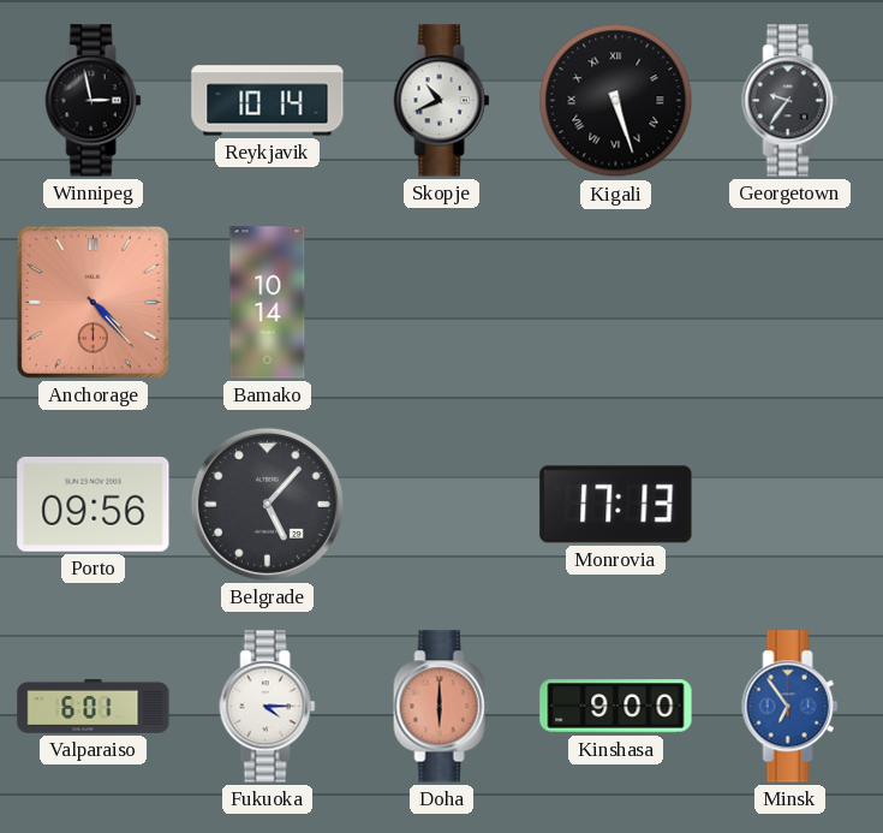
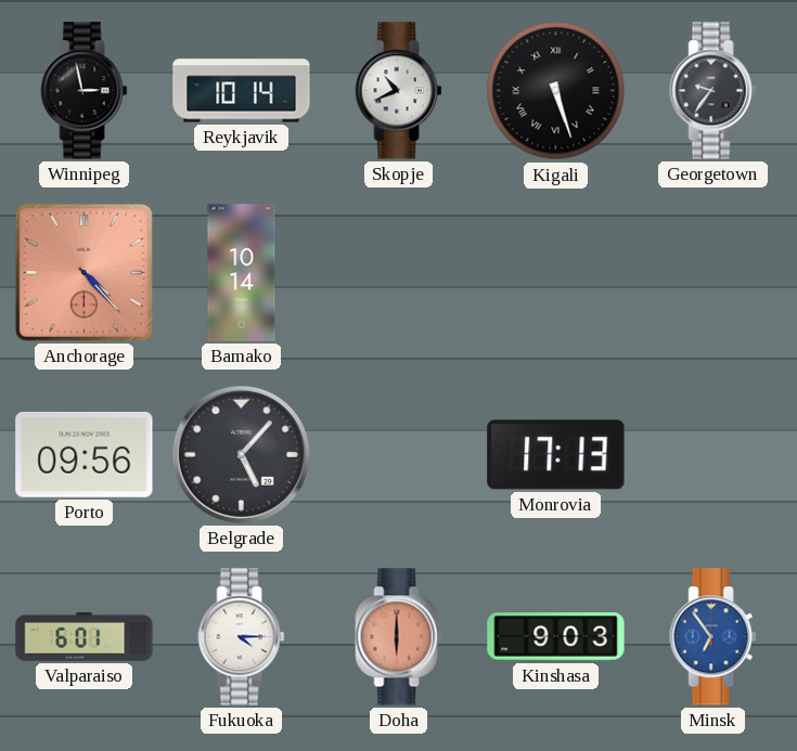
Kinshasa: 9:00 -> 9:03
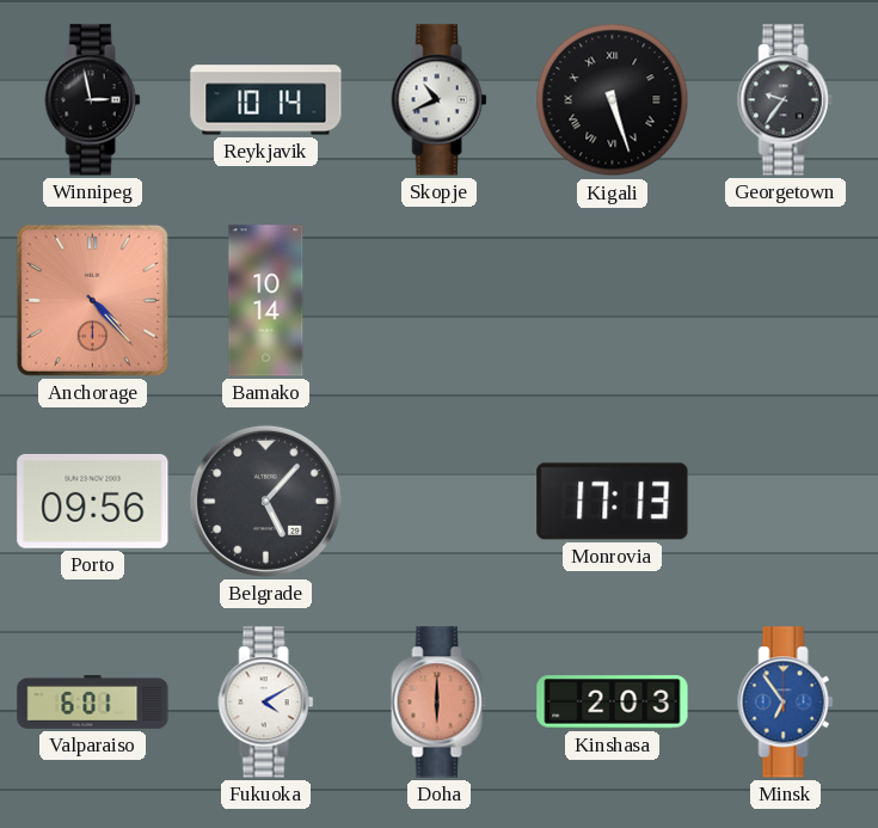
Fukuoka: 4:15 -> 4:10
Kinshasa: 9:03 -> 2:03
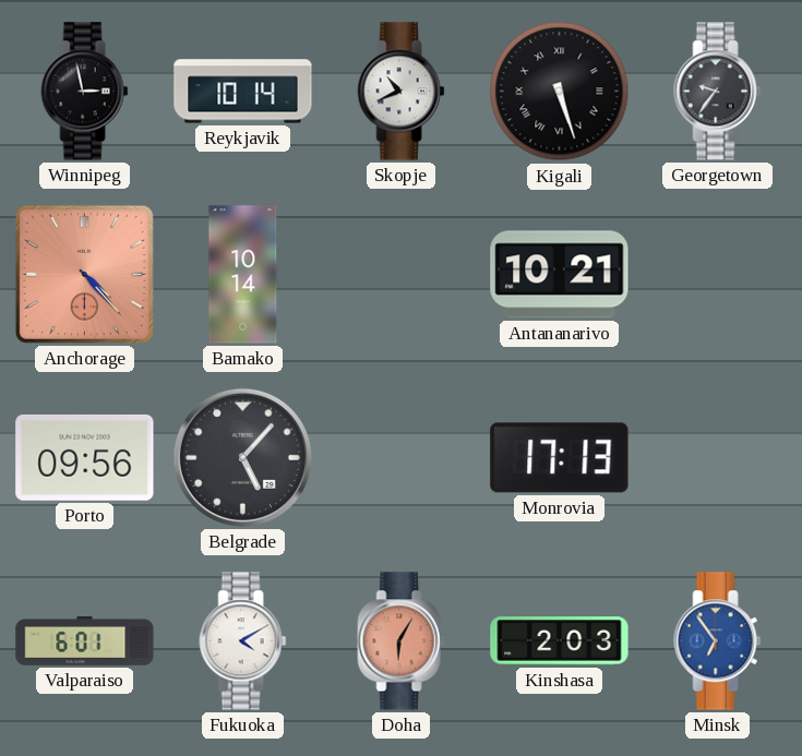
Antananarivo: none -> 10:21
Doha: 6:00 -> 6:05
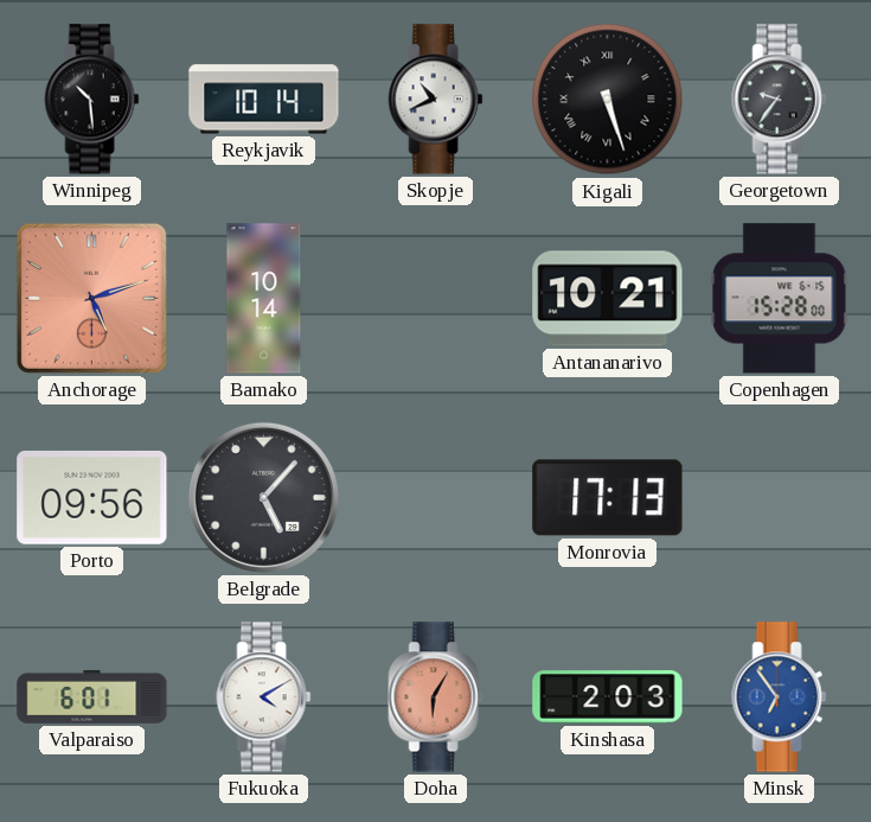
Winnipeg: 2:58 -> 10:29
Anchorage: 4:23 -> 5:12
Copenhagen: none -> 15:28
